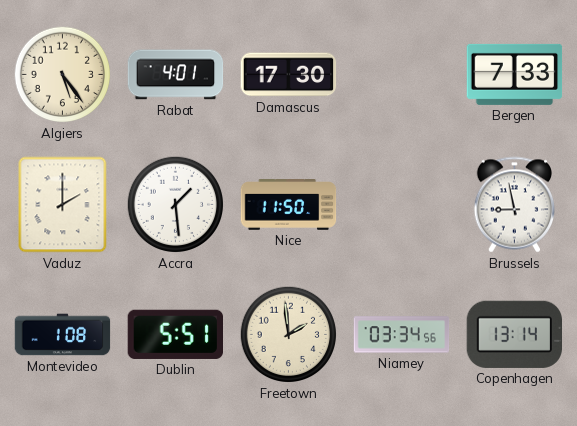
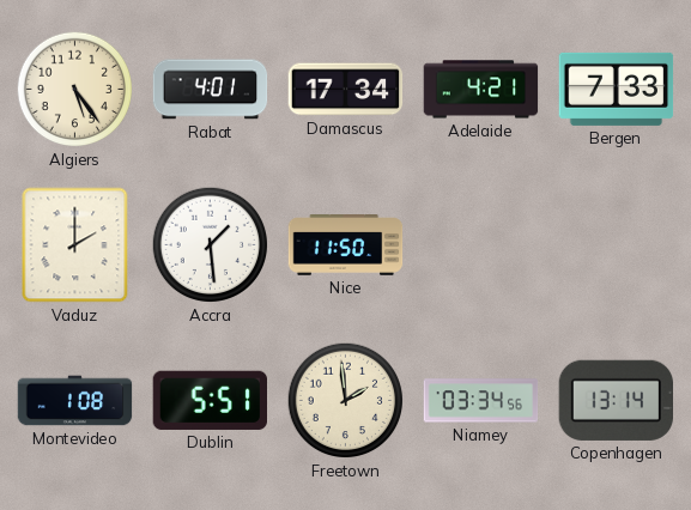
Damascus: 17:30 -> 17:34
Adelaide: none -> 4:21
Brussels: 8:58 -> none
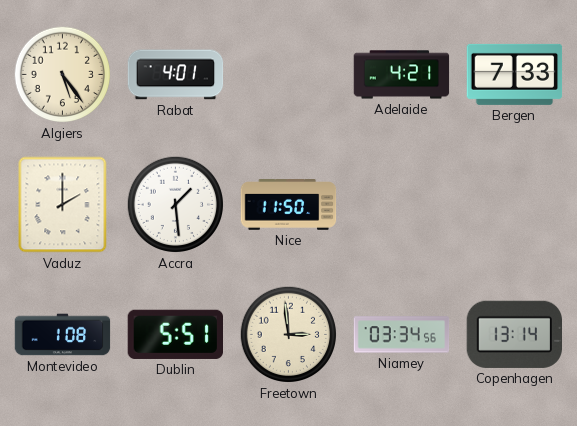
Damascus: 17:34 -> none
Freetown: 1:59 -> 2:59
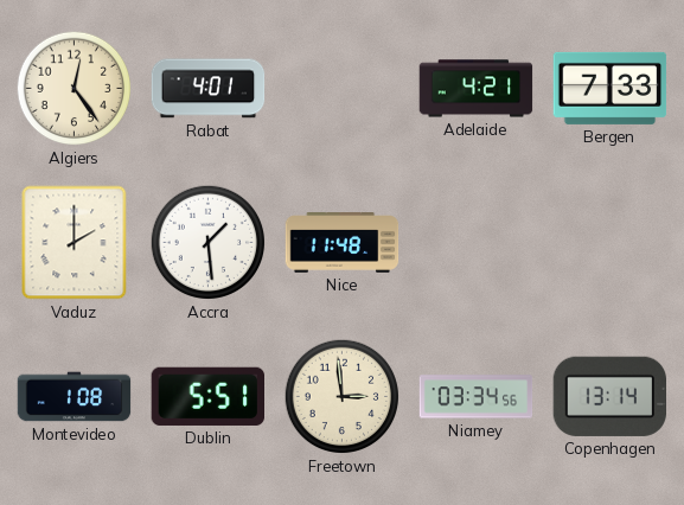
Algiers: 5:24 -> 12:24
Nice: 11:50 -> 11:48
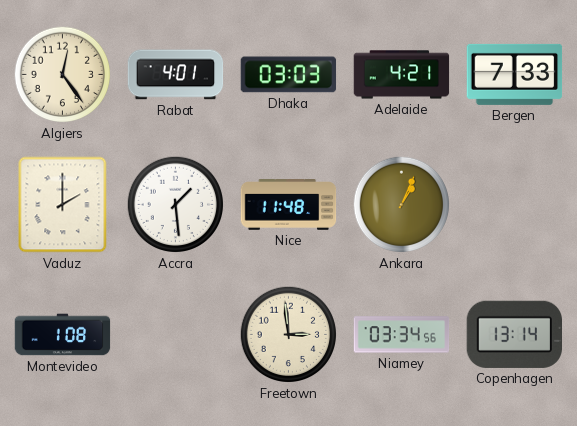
Dhaka: none -> 03:03
Ankara: none -> 1:04
Dublin: 5:51 -> none
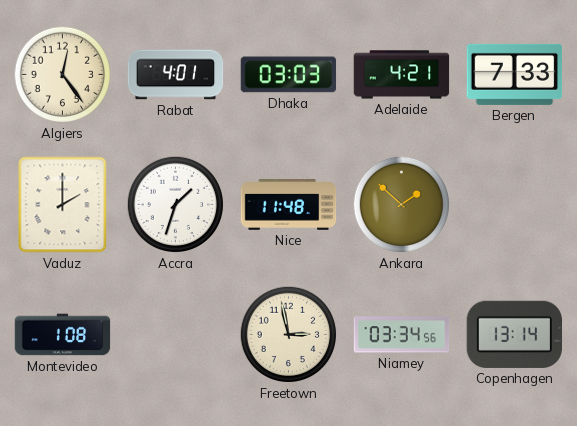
Accra: 1:29 -> 1:33
Ankara: 1:04 -> 1:52
Freetown: 2:59 -> 2:58
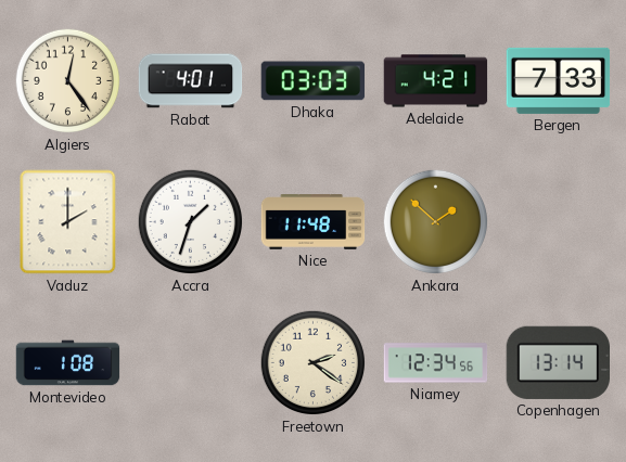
Freetown: 2:58 -> 2:21
Niamey: 03:34 -> 12:34
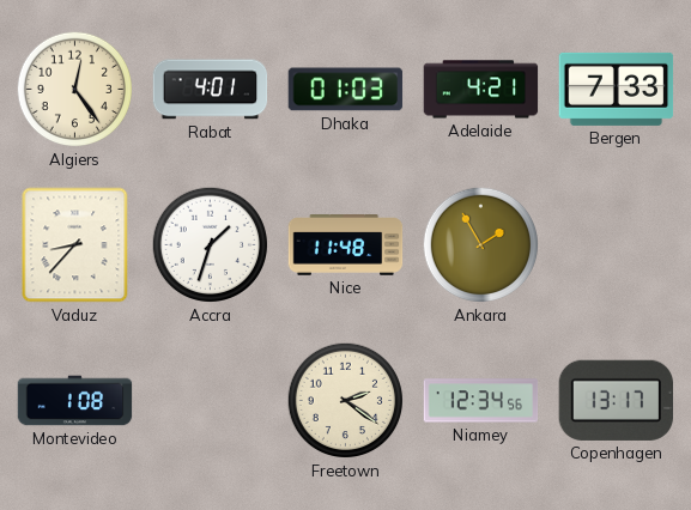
Dhaka: 03:03 -> 01:03
Vaduz: 2:00 -> 8:37
Ankara: 1:52 -> 1:55
Copenhagen: 13:14 -> 13:17
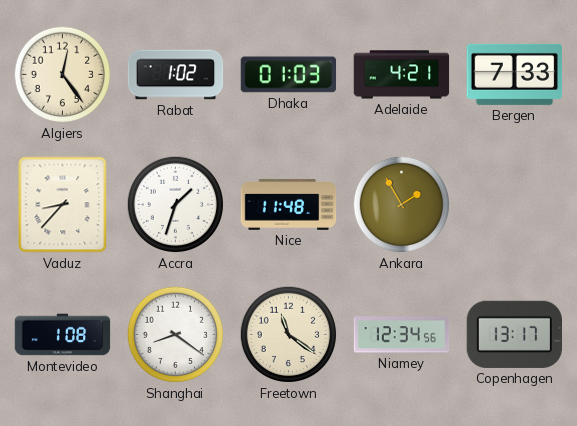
Rabat: 4:01 -> 1:02
Shanghai: none -> 8:21
Freetown: 2:21 -> 11:21
